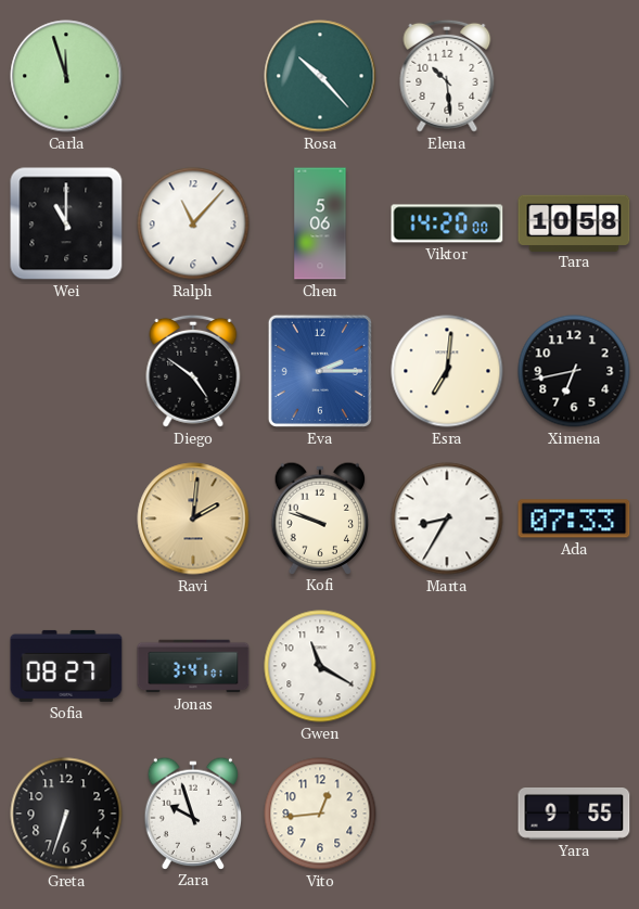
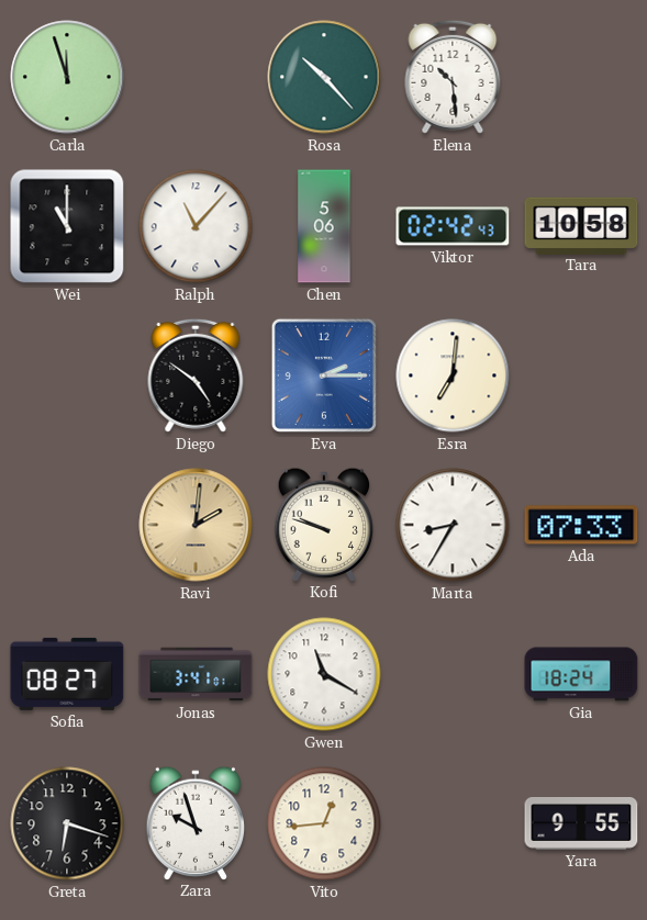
Viktor: 14:20 -> 02:42
Ximena: 6:43 -> none
Gia: none -> 18:24
Greta: 6:33 -> 6:18
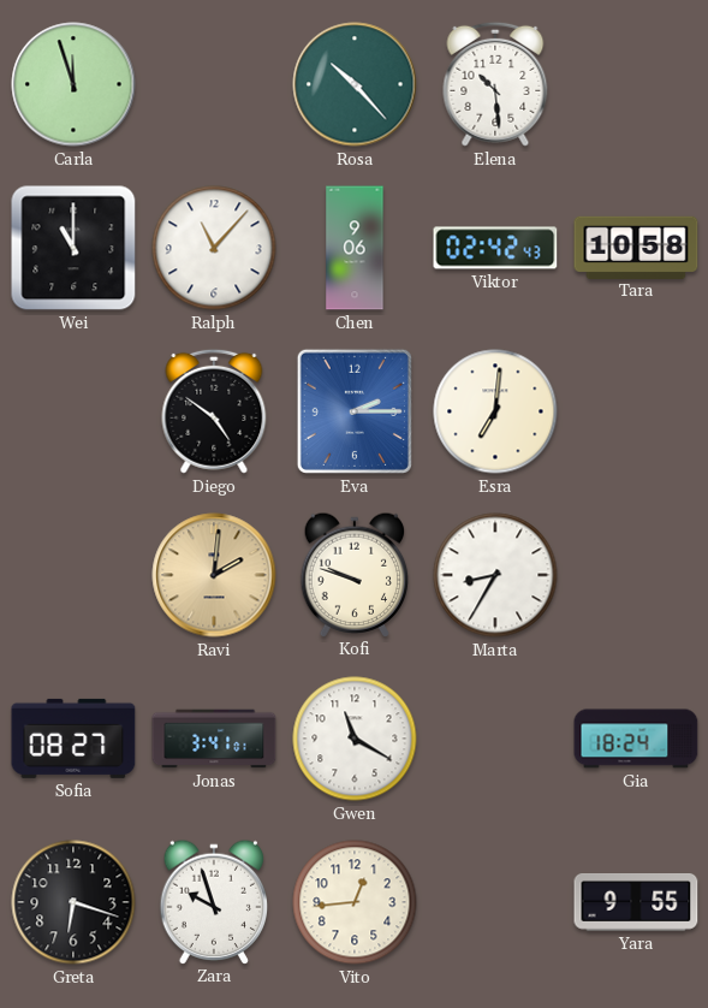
Chen: 5:06 -> 9:06
Ada: 07:33 -> none
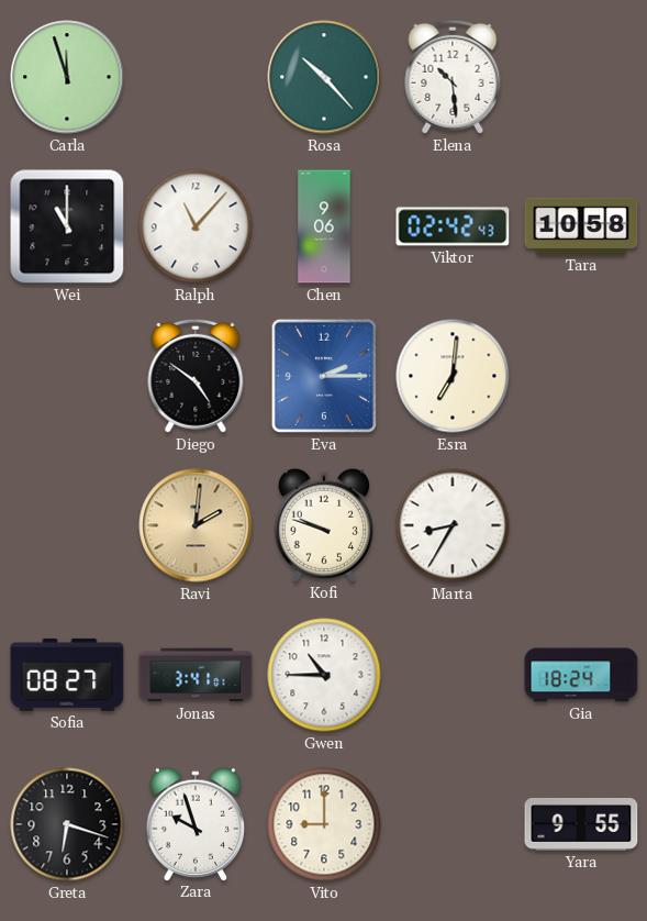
Gwen: 11:20 -> 10:45
Vito: 12:44 -> 9:00
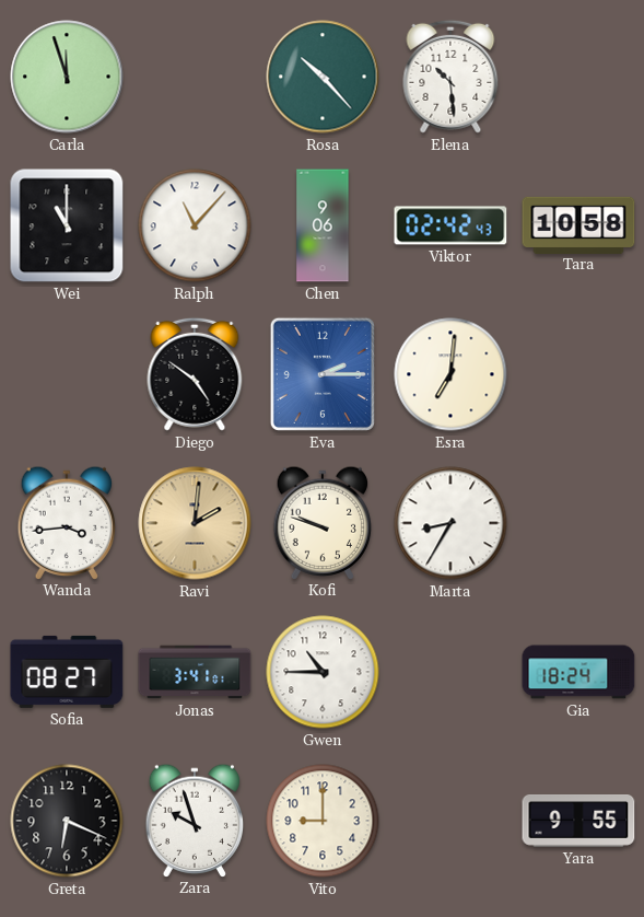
Wanda: none -> 3:44
Greta: 6:18 -> 6:19
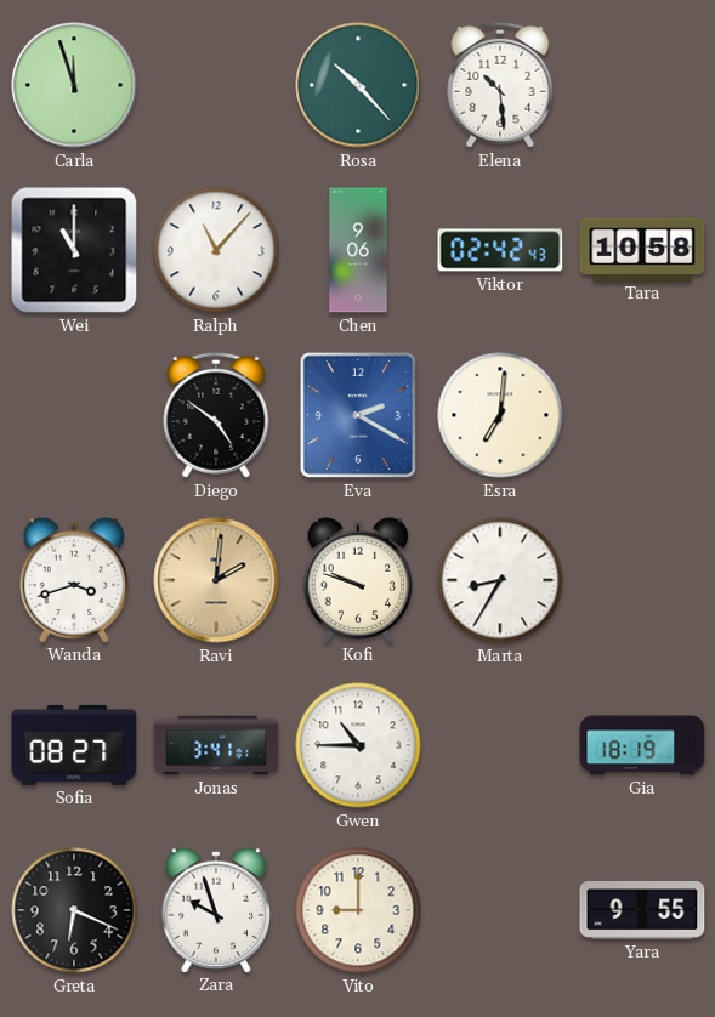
Eva: 2:15 -> 2:20
Wanda: 3:44 -> 3:42
Gia: 18:24 -> 18:19
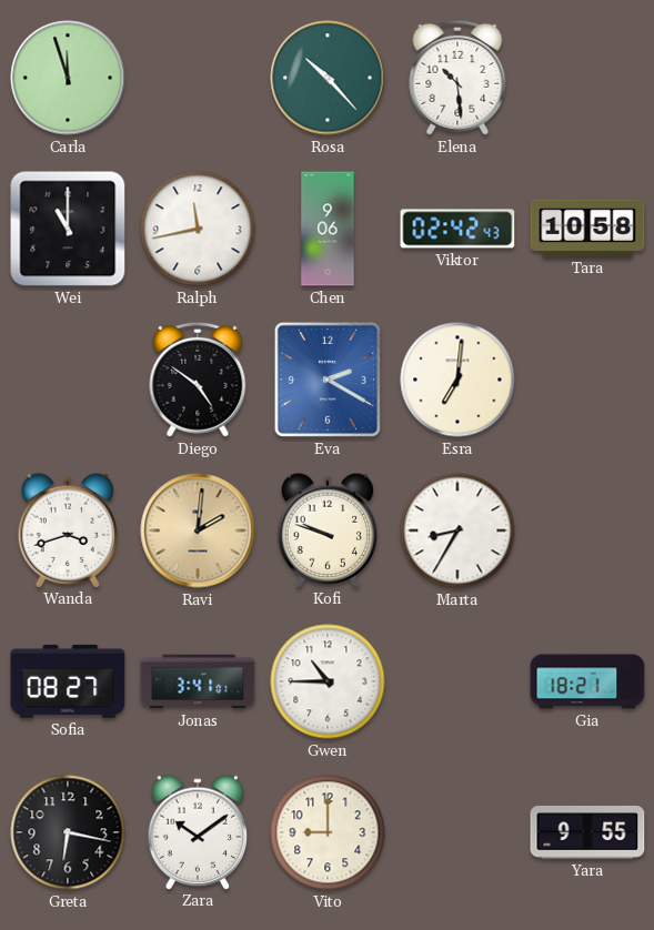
Ralph: 11:07 -> 11:43
Gia: 18:19 -> 18:21
Greta: 6:19 -> 6:17
Zara: 9:57 -> 10:09
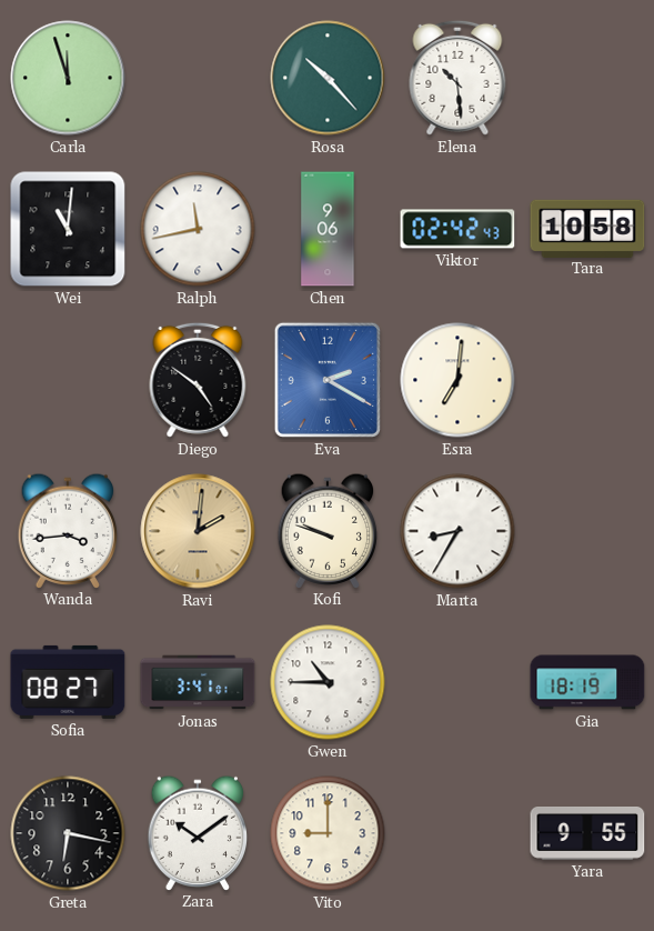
Wei: 11:00 -> 11:01
Wanda: 3:42 -> 3:44
Gia: 18:21 -> 18:19
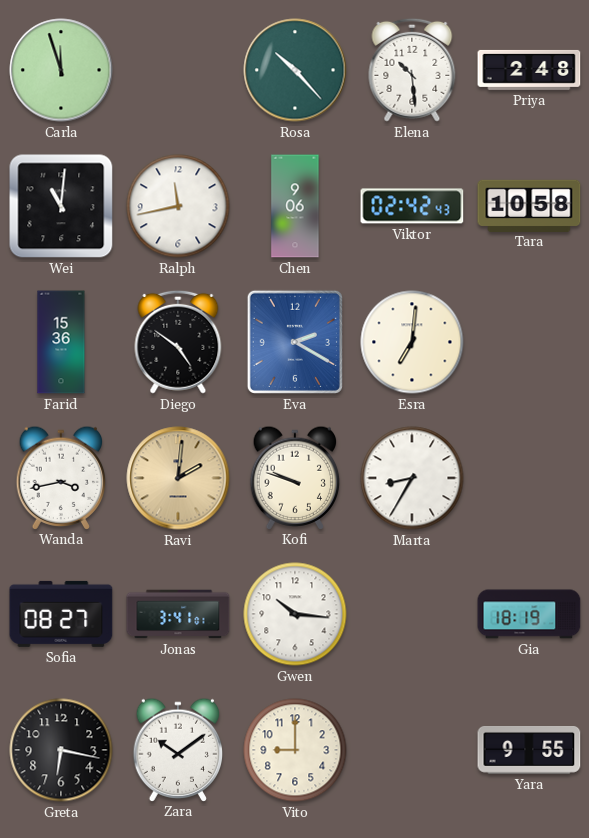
Priya: none -> 2:48
Farid: none -> 15:36
Wanda: 3:44 -> 3:43
Gwen: 10:45 -> 10:16
